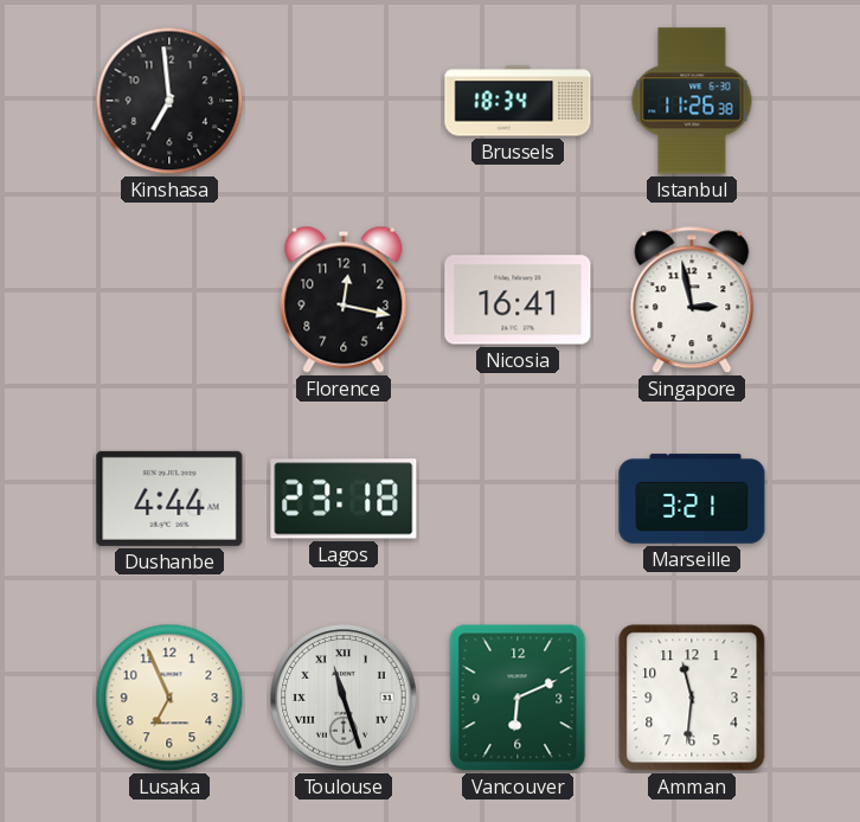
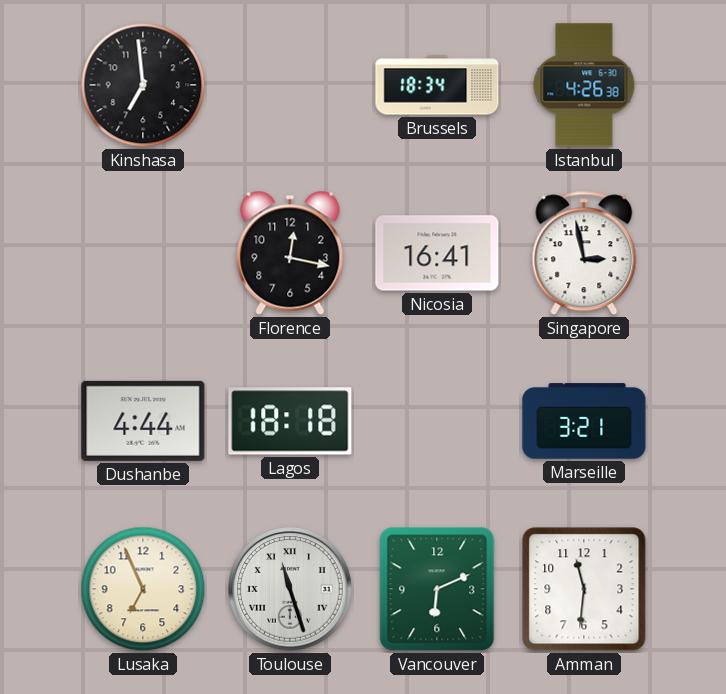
Istanbul: 11:26 -> 4:26
Lagos: 23:18 -> 18:18
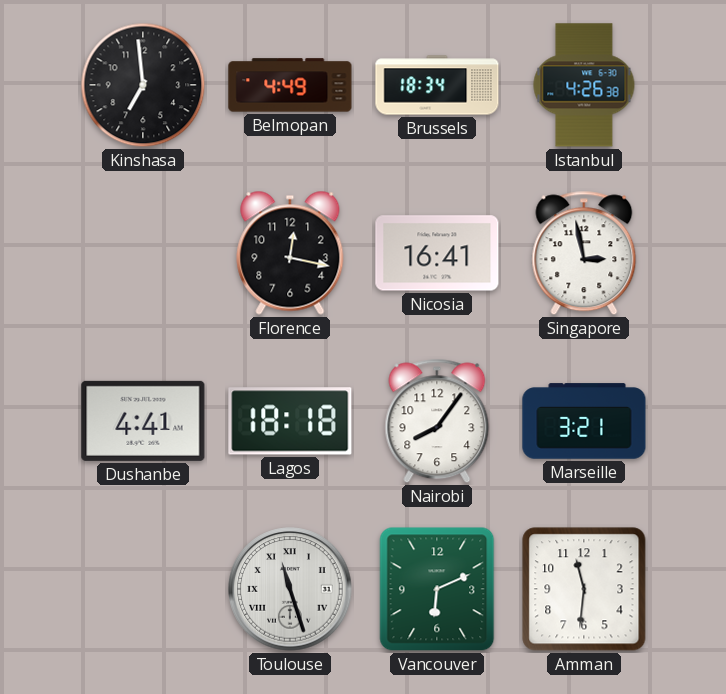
Belmopan: none -> 4:49
Dushanbe: 4:44 -> 4:41
Nairobi: none -> 8:06
Lusaka: 6:56 -> none
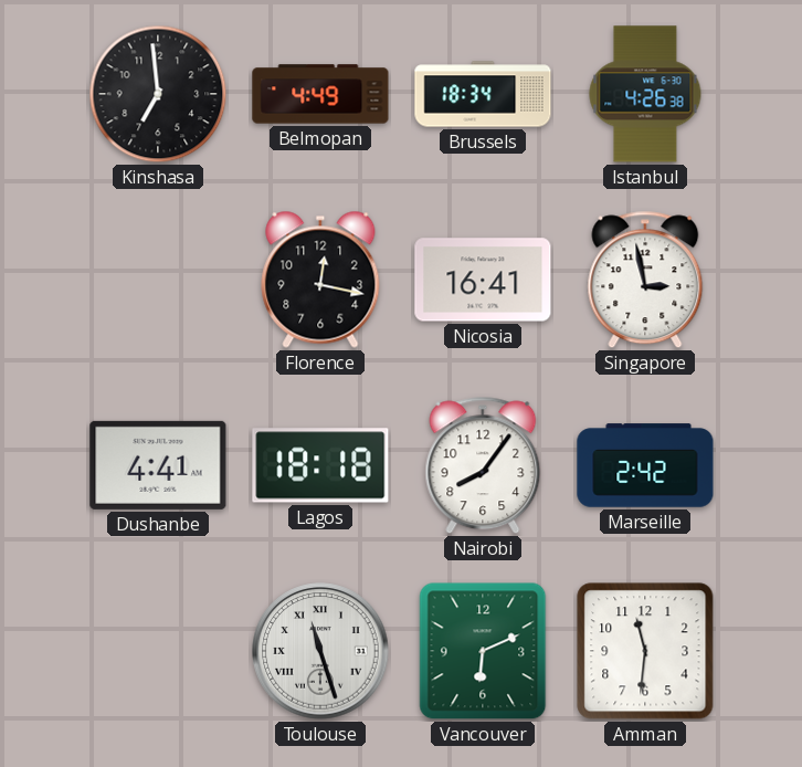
Marseille: 3:21 -> 2:42
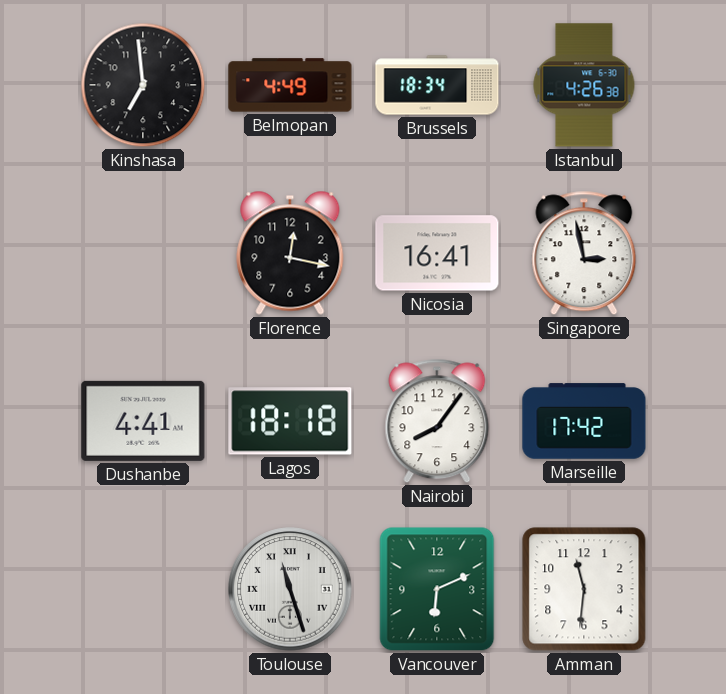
Marseille: 2:42 -> 17:42
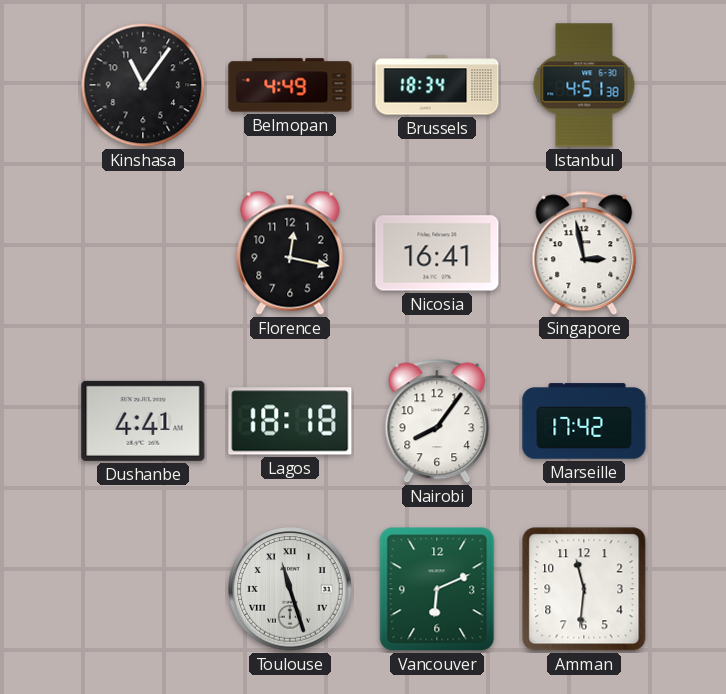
Kinshasa: 6:59 -> 11:06
Istanbul: 4:26 -> 4:51
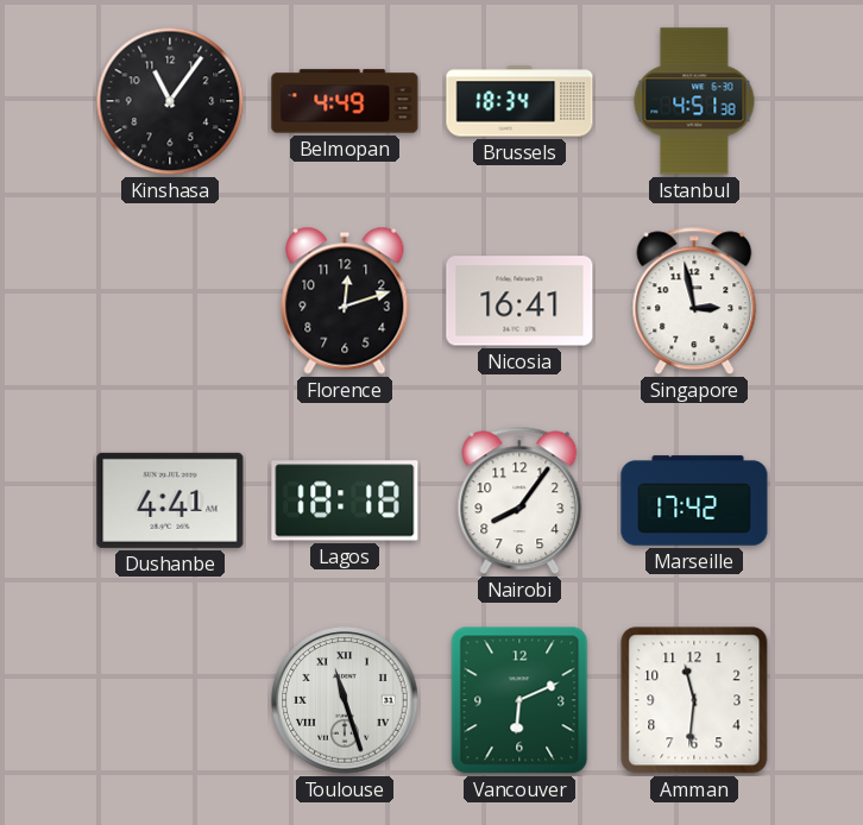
Florence: 12:17 -> 12:12
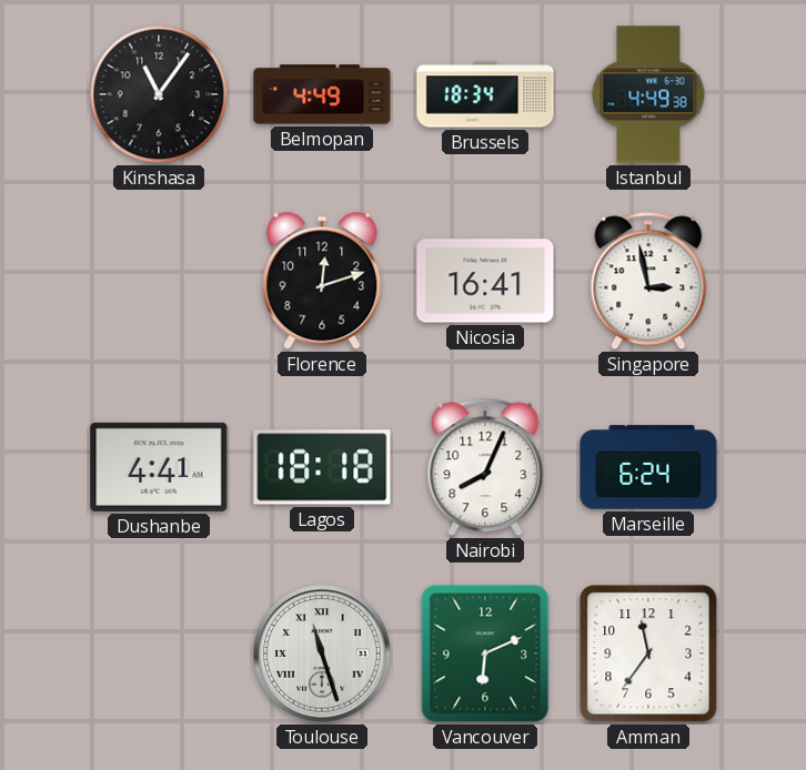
Istanbul: 4:51 -> 4:49
Nairobi: 8:06 -> 8:04
Marseille: 17:42 -> 6:24
Amman: 11:31 -> 11:36
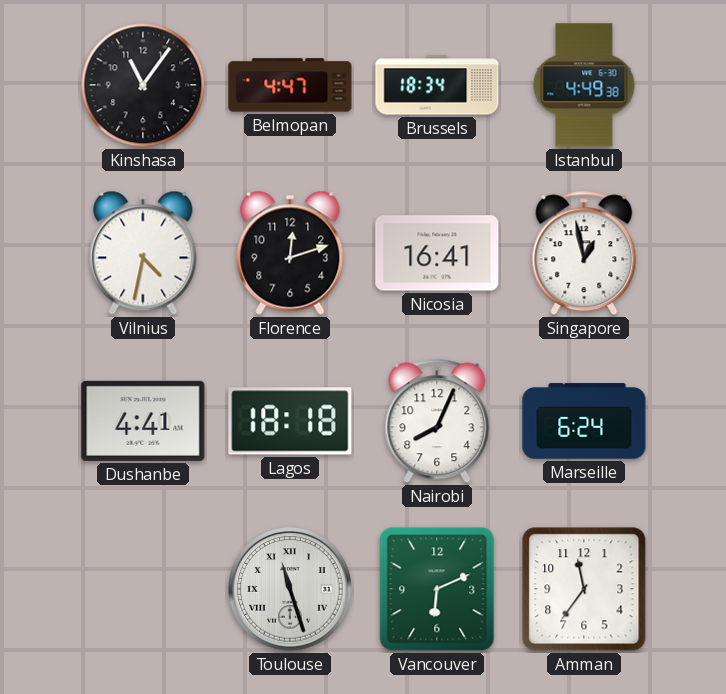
Belmopan: 4:49 -> 4:47
Vilnius: none -> 4:32
Singapore: 2:58 -> 12:58
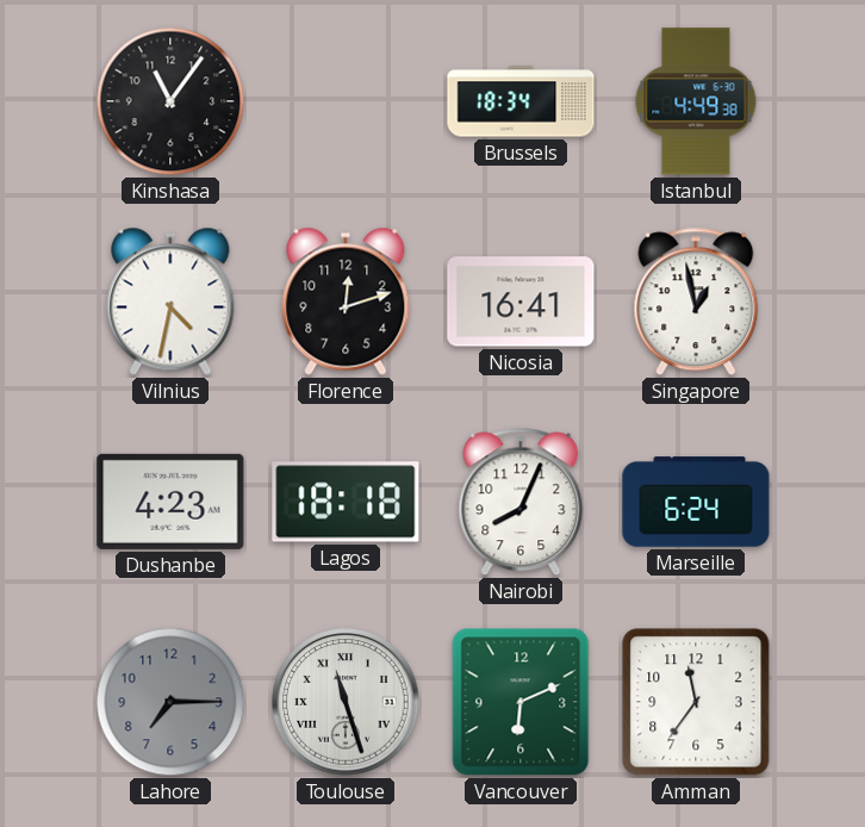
Belmopan: 4:47 -> none
Dushanbe: 4:41 -> 4:23
Lahore: none -> 7:15
